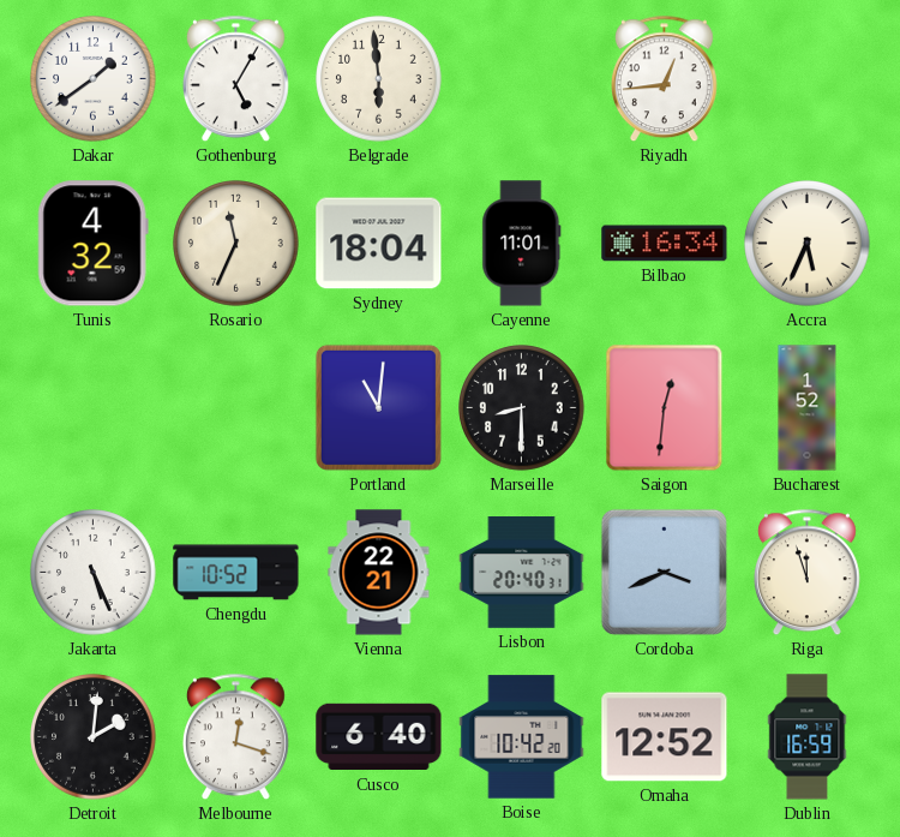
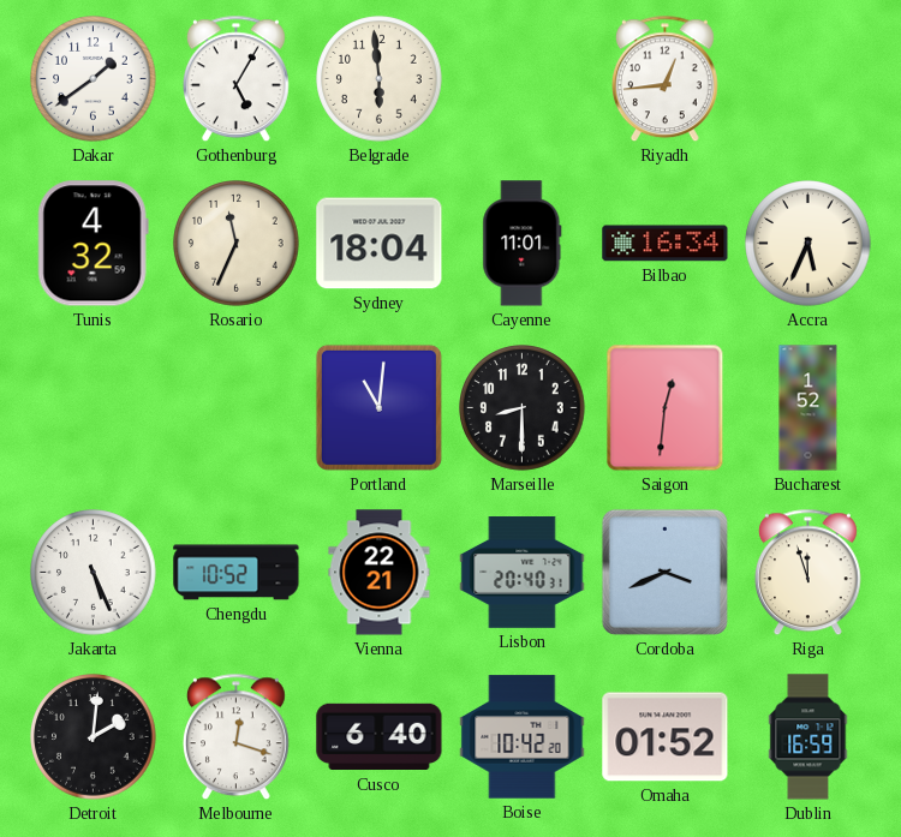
Omaha: 12:52 -> 01:52
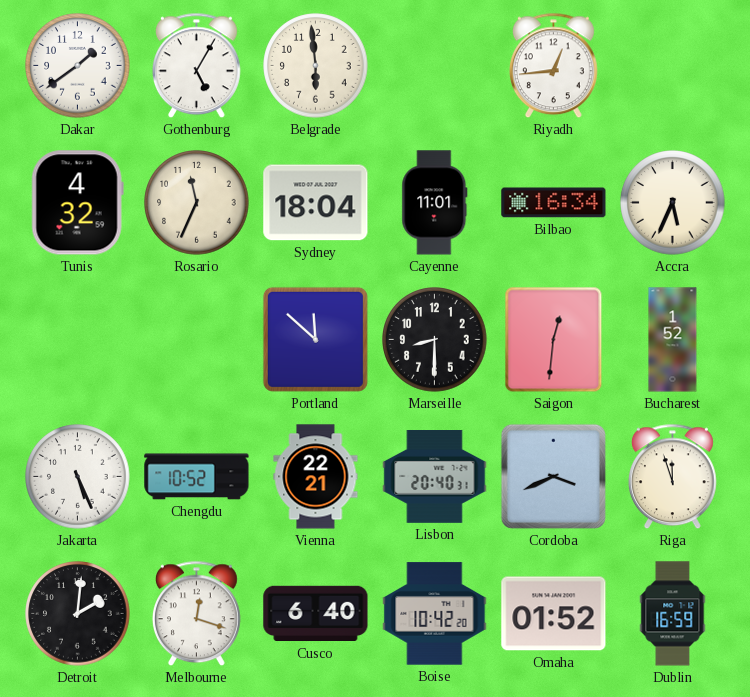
Portland: 11:01 -> 11:52
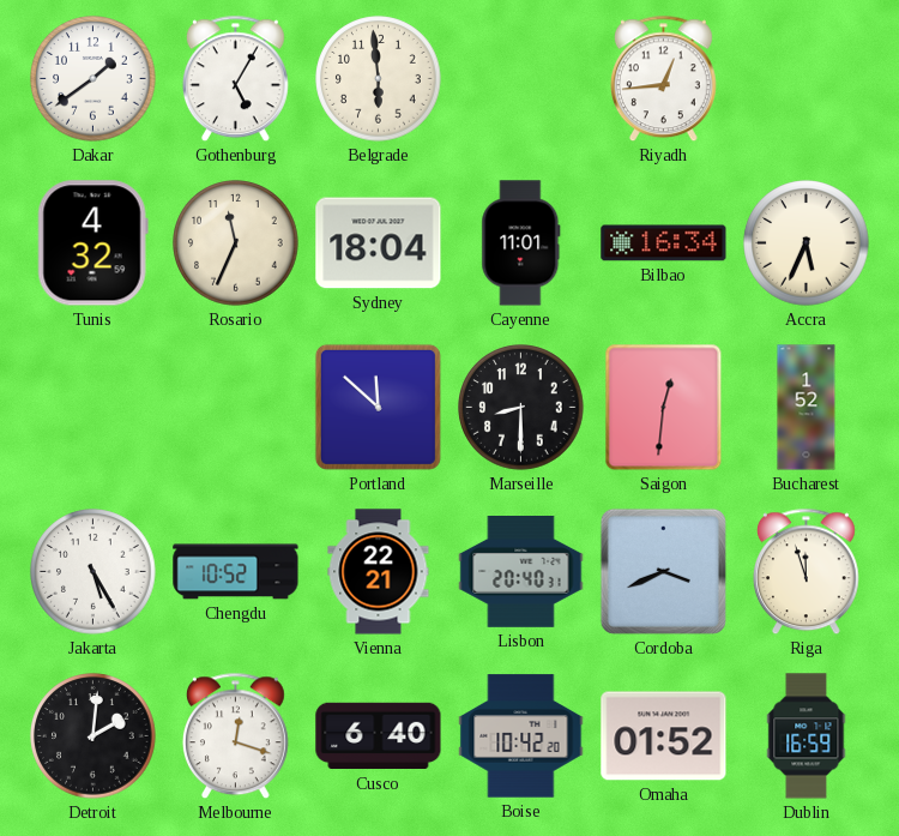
Jakarta: 5:26 -> 5:25
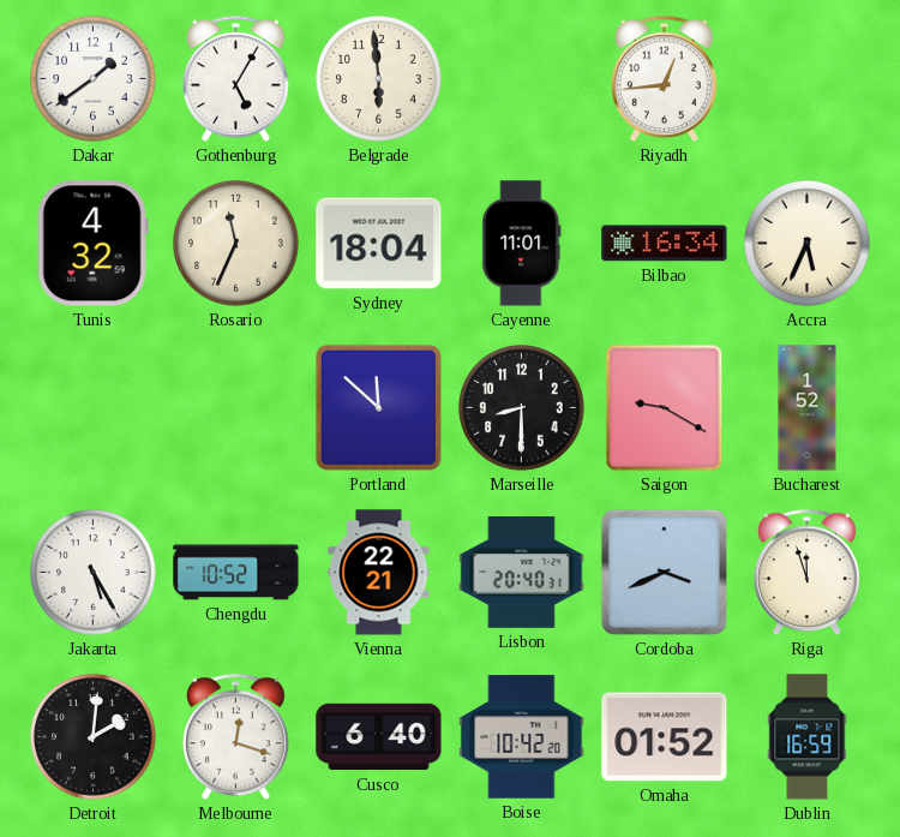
Saigon: 12:31 -> 9:20
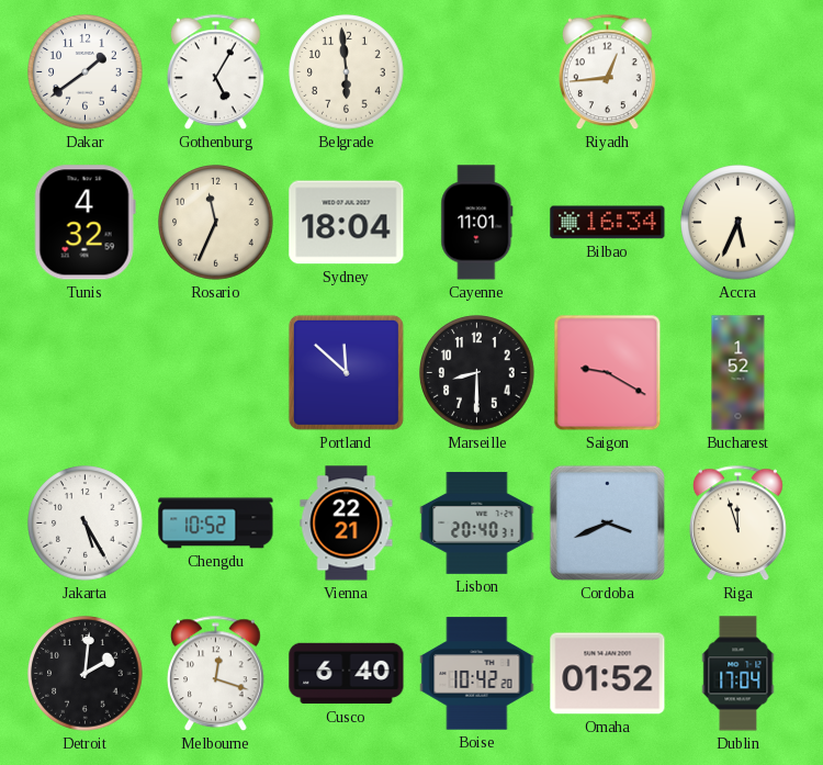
Dublin: 16:59 -> 17:04
